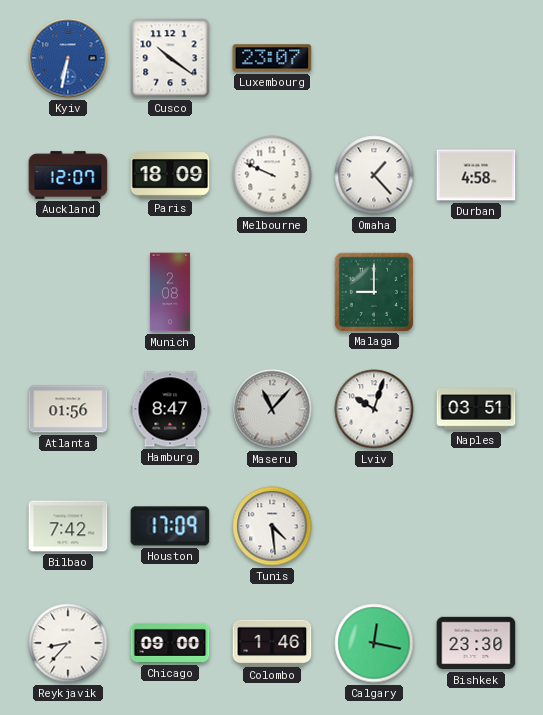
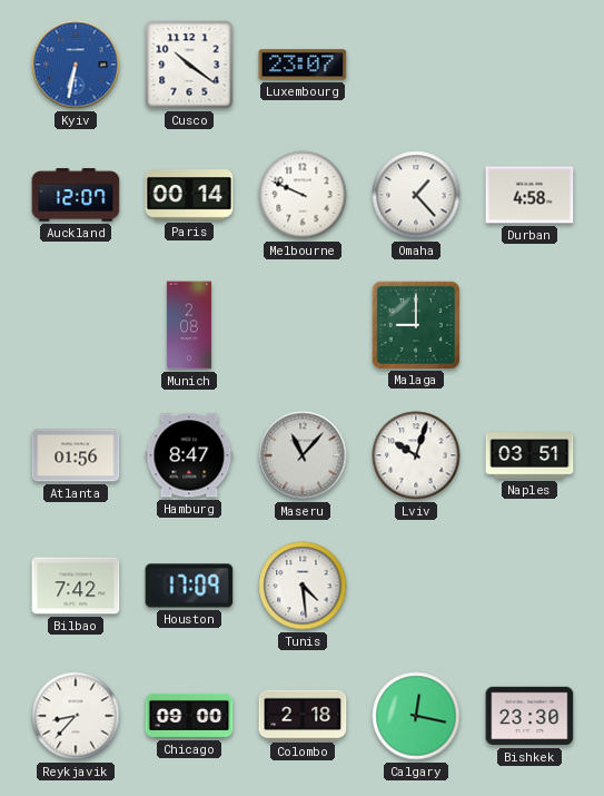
Paris: 18:09 -> 00:14
Colombo: 1:46 -> 2:18
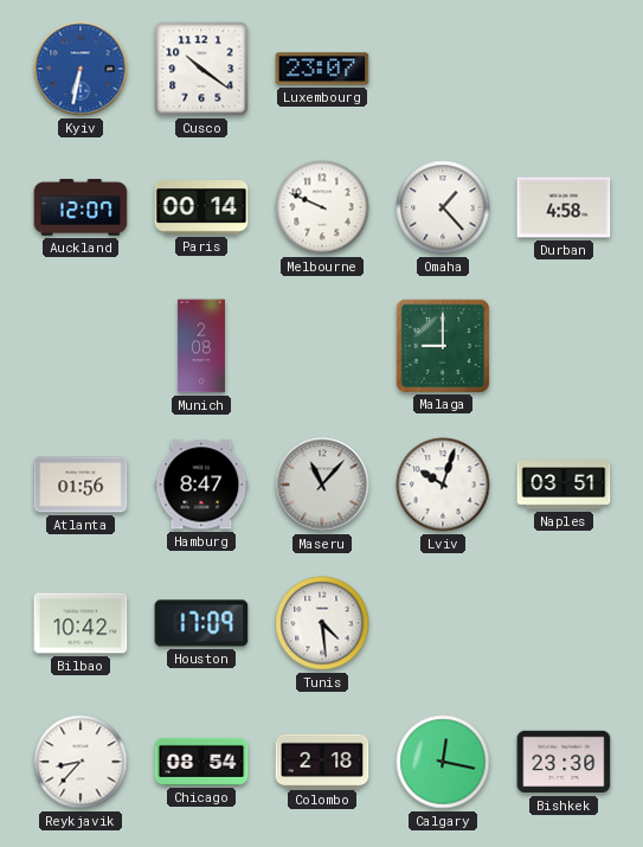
Bilbao: 7:42 -> 10:42
Chicago: 09:00 -> 08:54
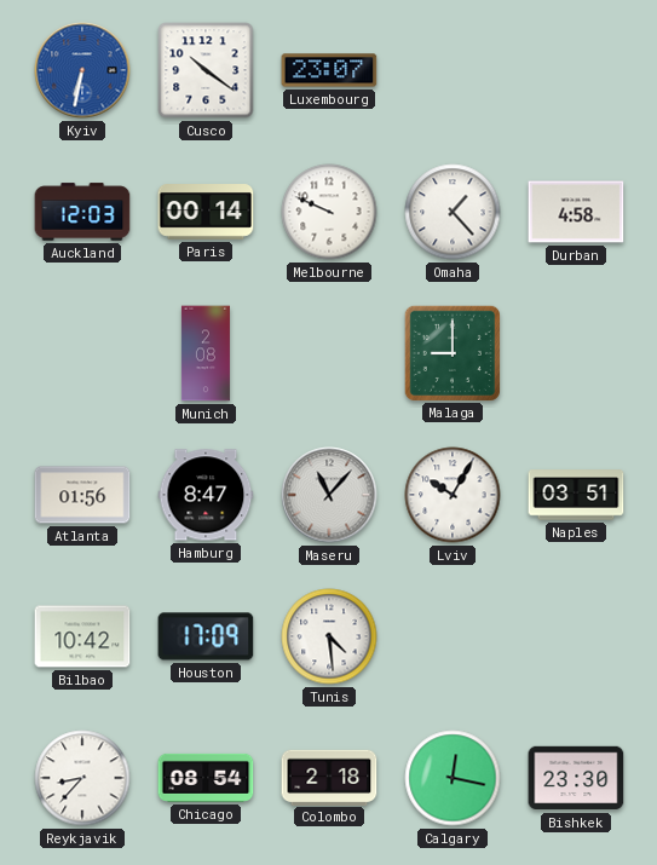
Auckland: 12:07 -> 12:03
Lviv: 10:03 -> 10:05
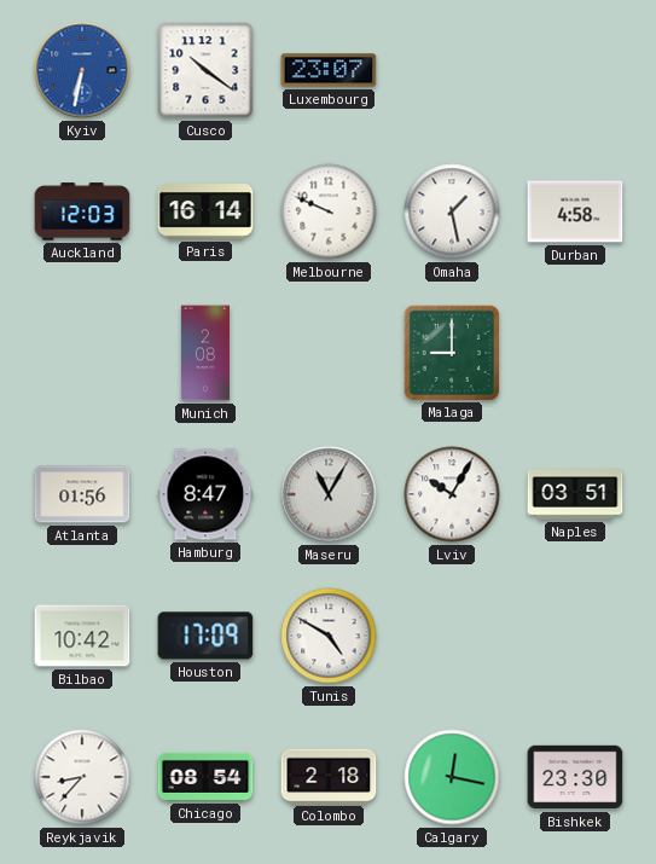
Paris: 00:14 -> 16:14
Omaha: 1:23 -> 1:28
Maseru: 11:07 -> 11:05
Tunis: 4:29 -> 4:50
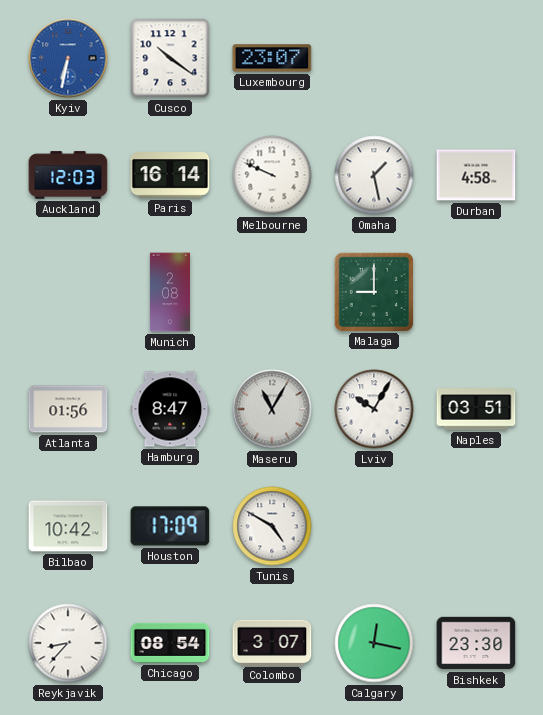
Colombo: 2:18 -> 3:07
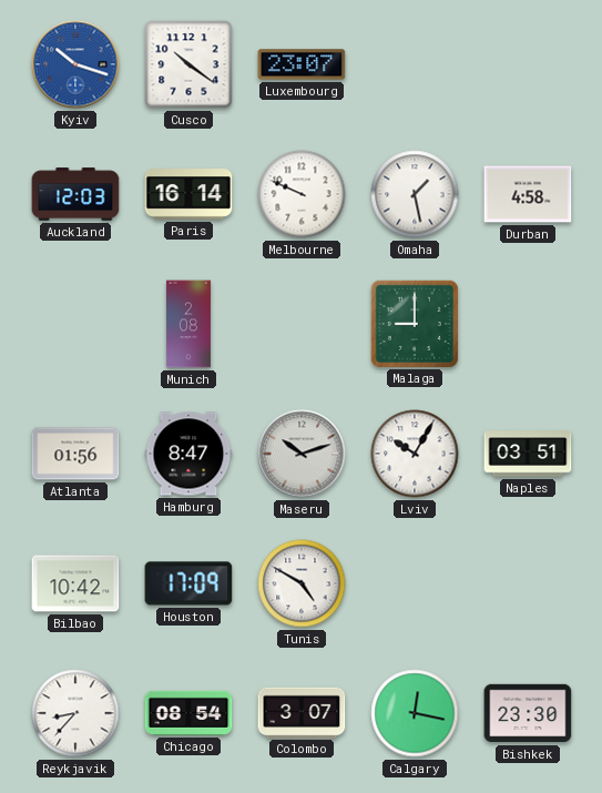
Kyiv: 6:32 -> 10:18
Maseru: 11:05 -> 10:12
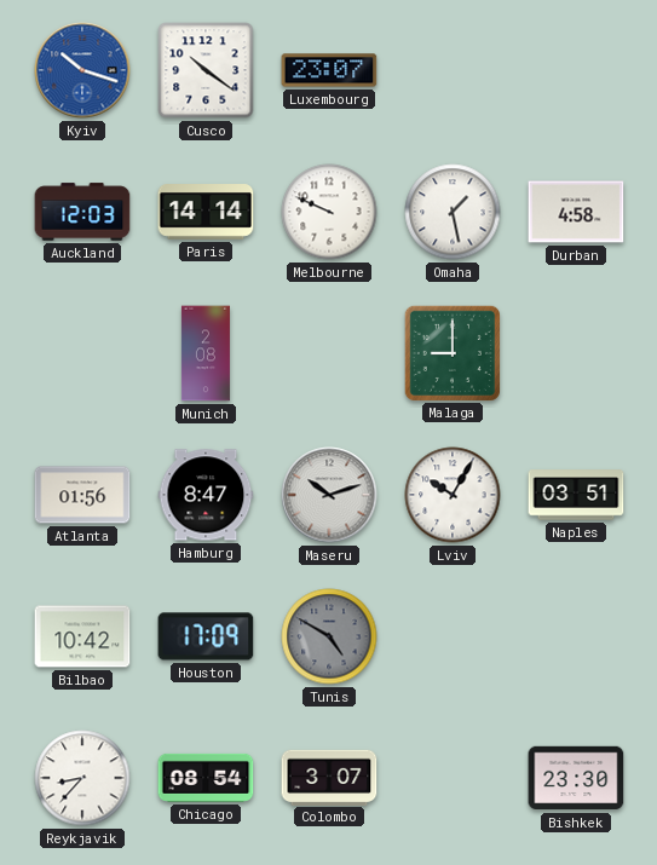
Paris: 16:14 -> 14:14
Tunis dial: white -> grey
Calgary: 12:17 -> none
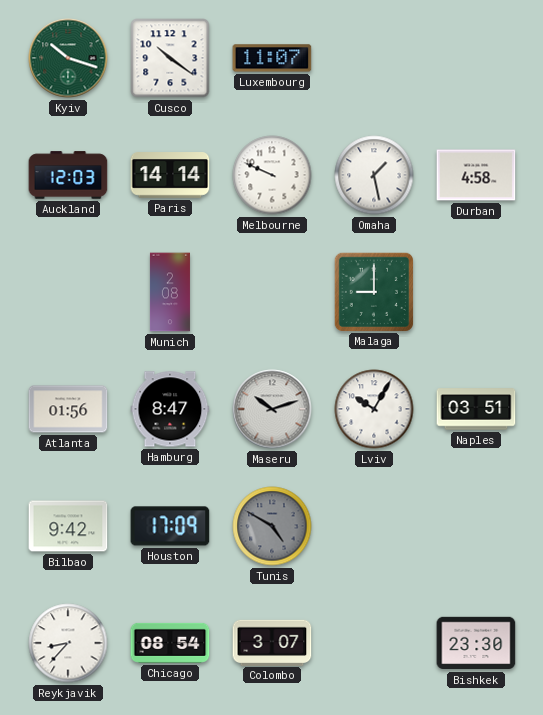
Kyiv dial: blue -> green
Luxembourg: 23:07 -> 11:07
Bilbao: 10:42 -> 9:42
